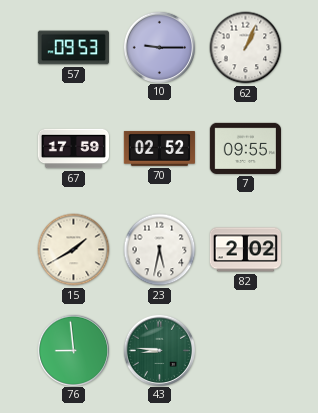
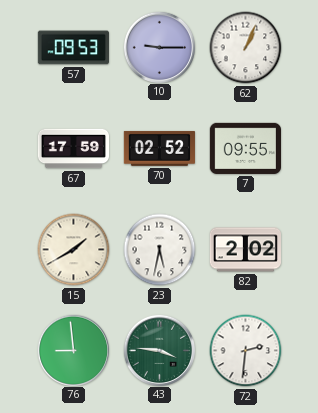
43: 8:46 -> 3:46
72: none -> 2:31
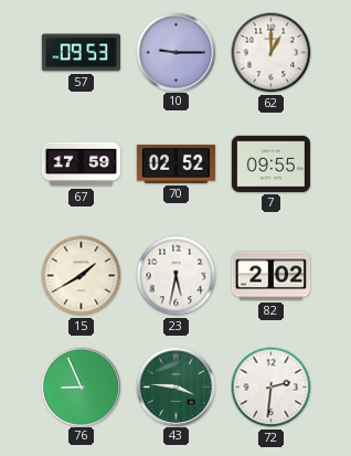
62: 1:04 -> 1:00
76: 8:59 -> 8:56
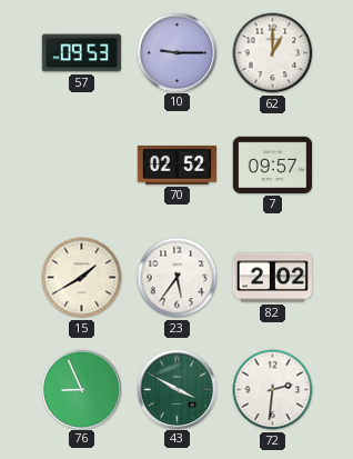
67: 17:59 -> none
7: 09:55 -> 09:57
23: 5:32 -> 5:36
43: 3:46 -> 3:50
